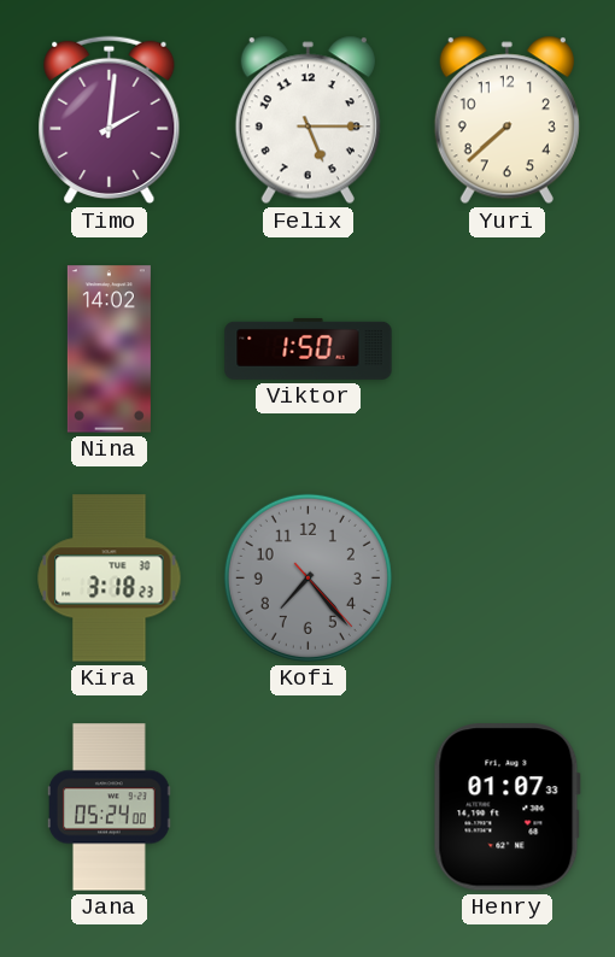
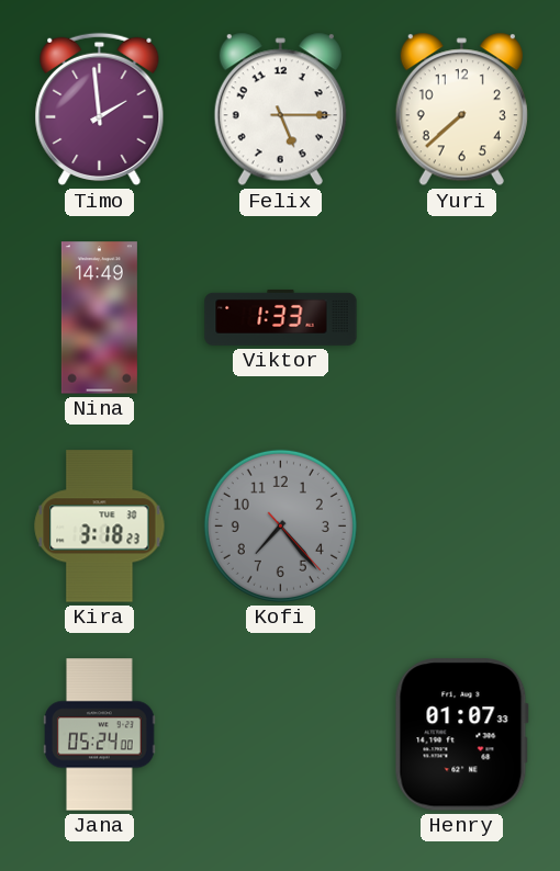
Timo: 2:01 -> 1:59
Nina: 14:02 -> 14:49
Viktor: 1:50 -> 1:33
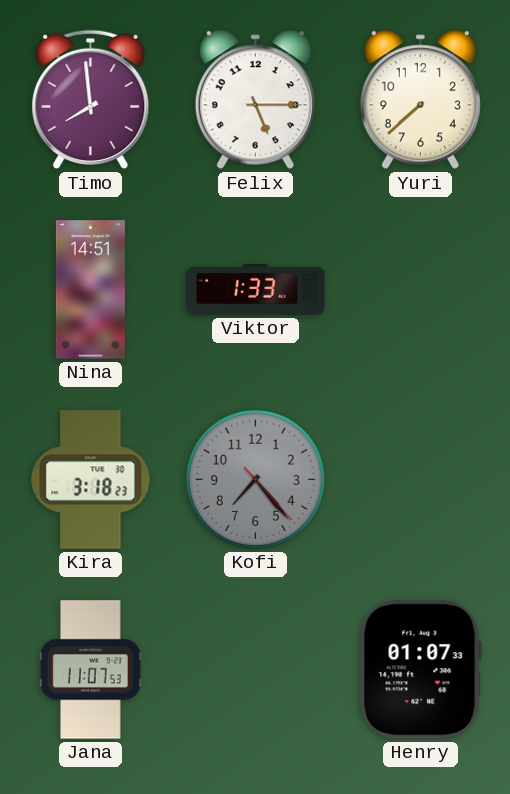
Timo: 1:59 -> 7:59
Nina: 14:49 -> 14:51
Jana: 05:24 -> 11:07
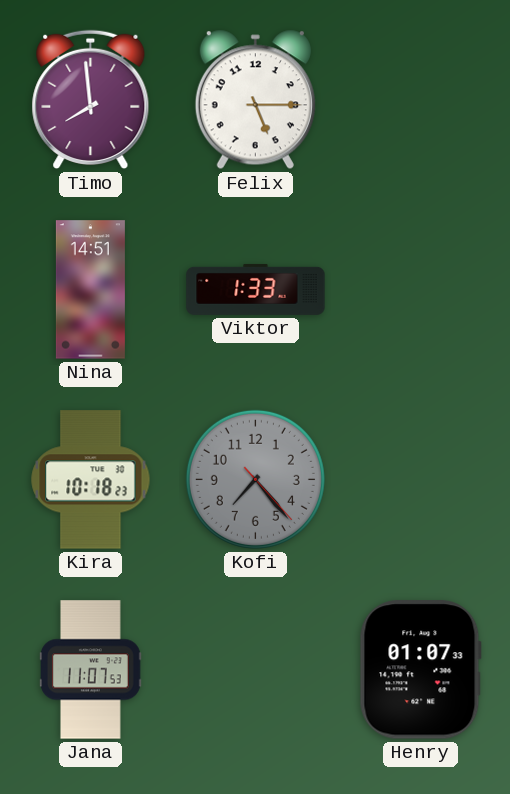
Yuri: 7:38 -> none
Kira: 3:18 -> 10:18
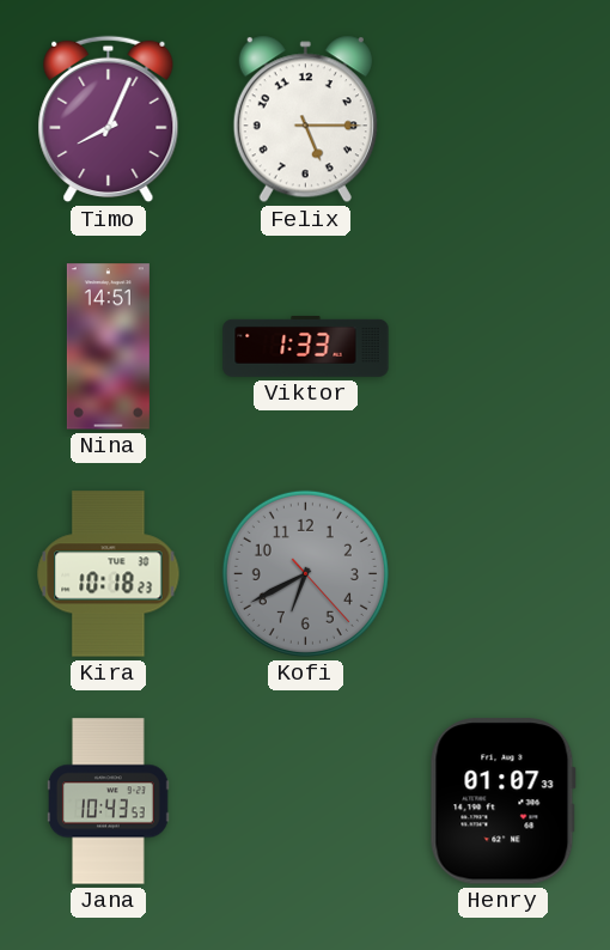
Timo: 7:59 -> 8:04
Kofi: 7:23 -> 6:40
Jana: 11:07 -> 10:43
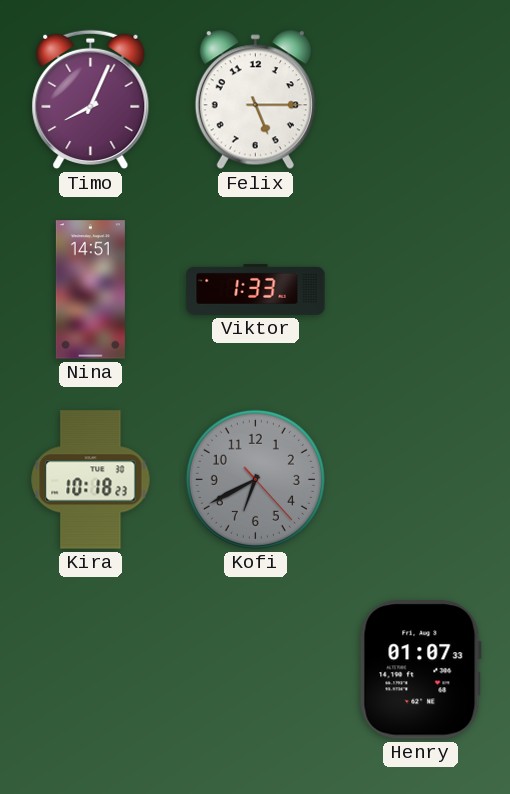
Jana: 10:43 -> none
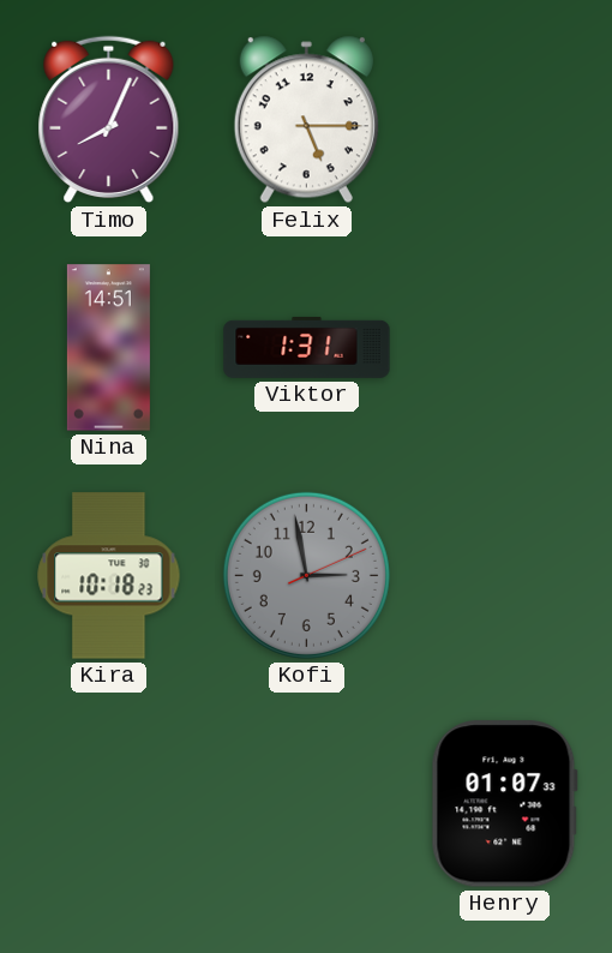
Viktor: 1:33 -> 1:31
Kofi: 6:40 -> 2:58
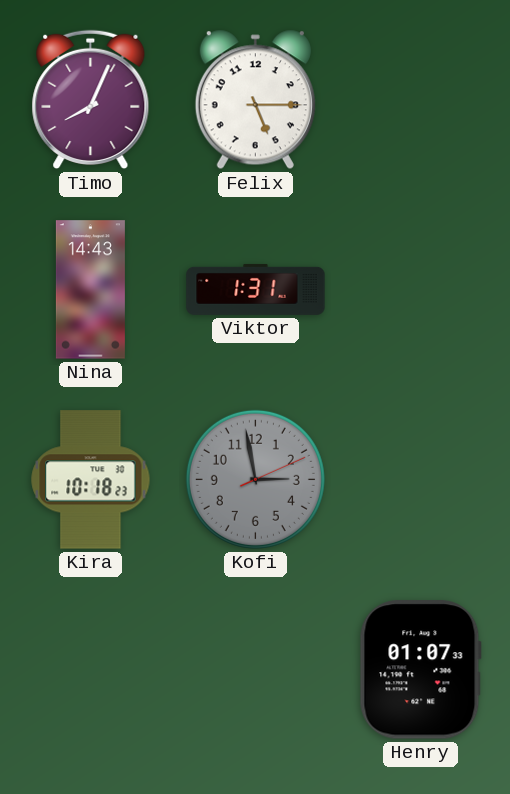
Nina: 14:51 -> 14:43
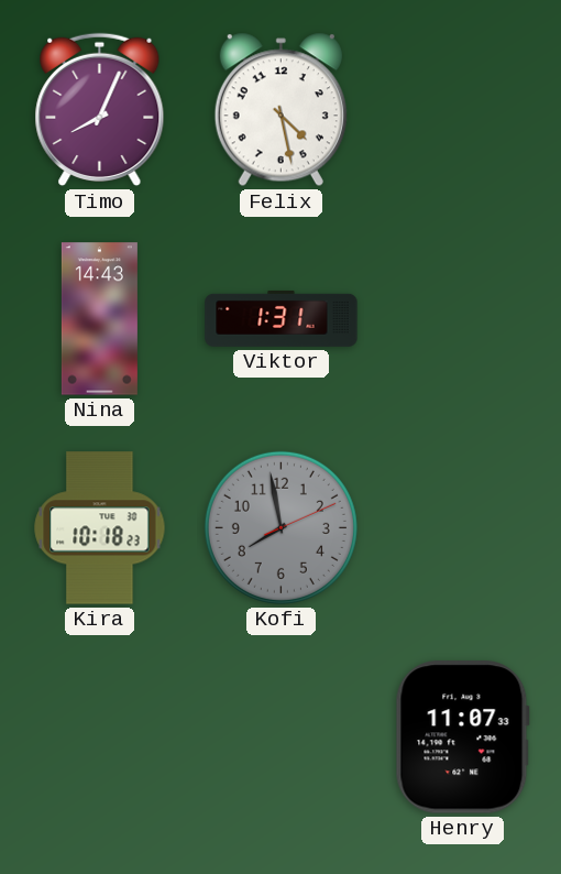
Felix: 5:15 -> 4:28
Kofi: 2:58 -> 7:58
Henry: 01:07 -> 11:07
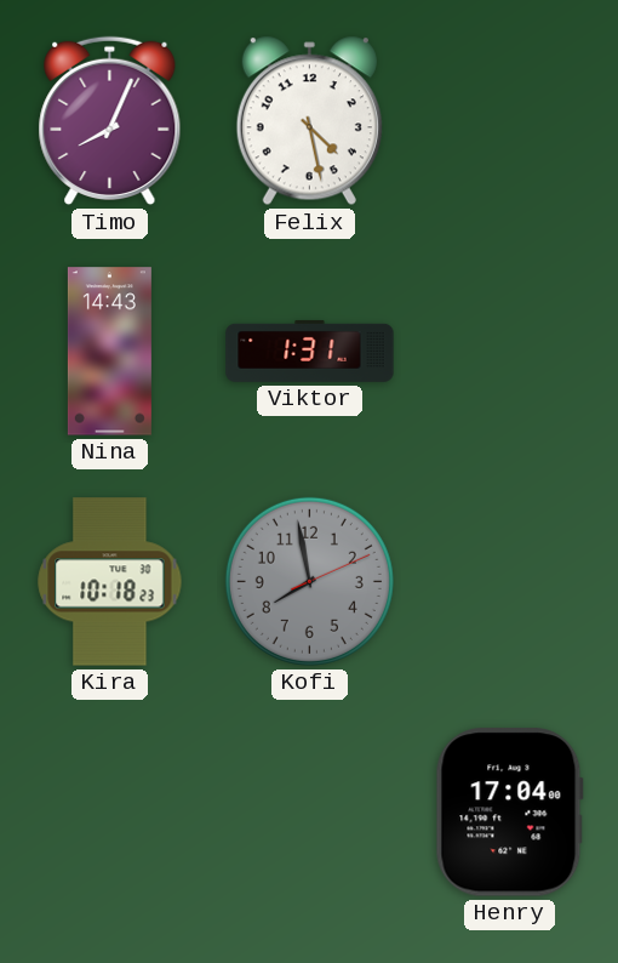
Henry: 11:07 -> 17:04
